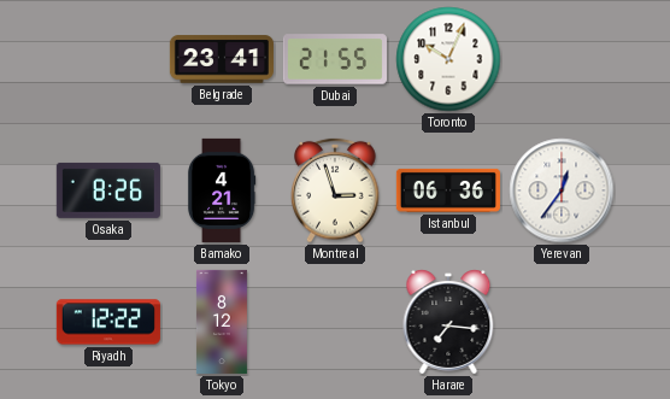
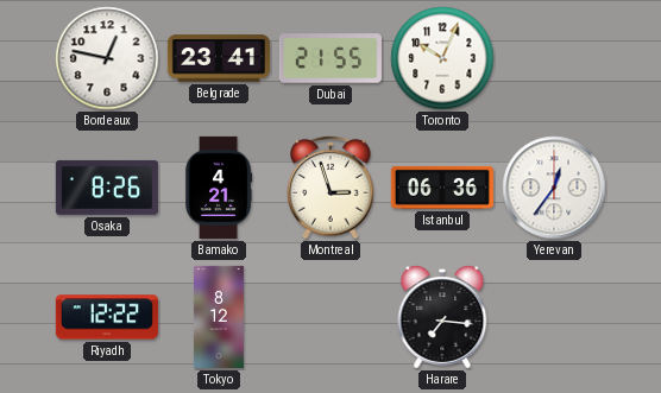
Bordeaux: none -> 12:47
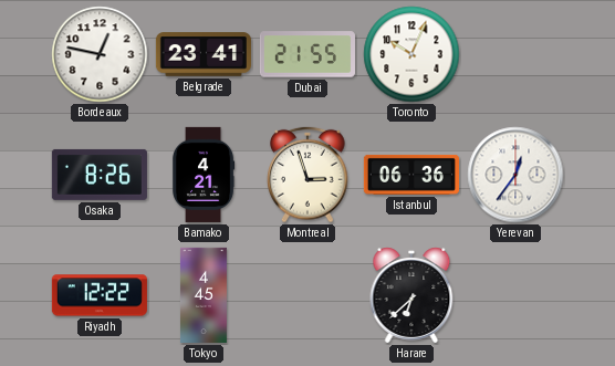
Tokyo: 8:12 -> 4:45
Harare: 7:16 -> 6:38
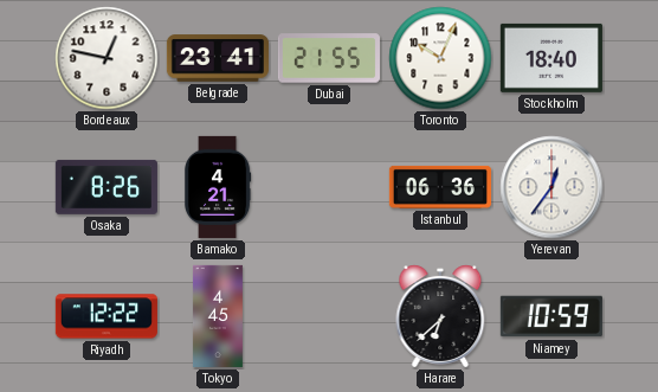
Stockholm: none -> 18:40
Montreal: 2:57 -> none
Niamey: none -> 10:59
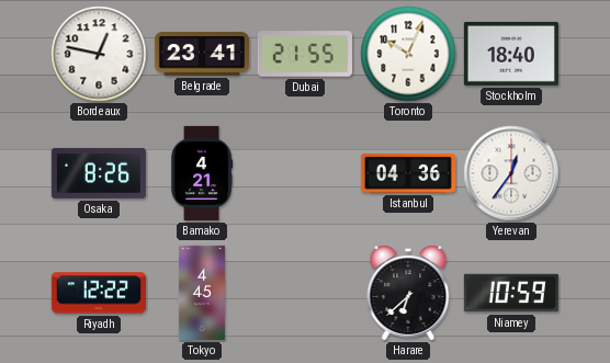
Istanbul: 06:36 -> 04:36
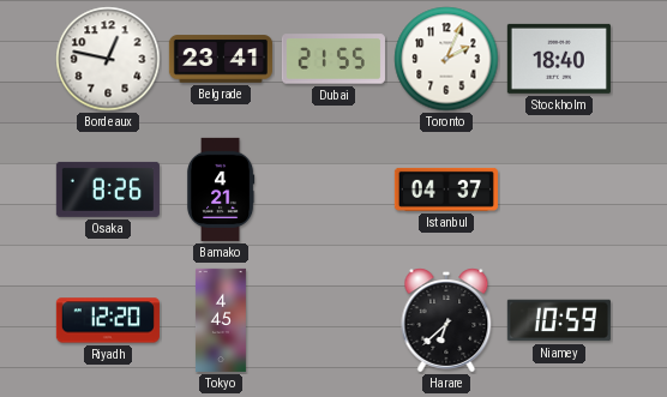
Toronto: 10:04 -> 2:04
Istanbul: 04:36 -> 04:37
Yerevan: 12:36 -> none
Riyadh: 12:22 -> 12:20
